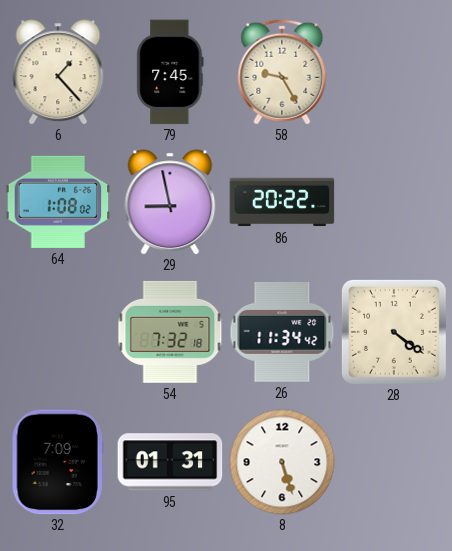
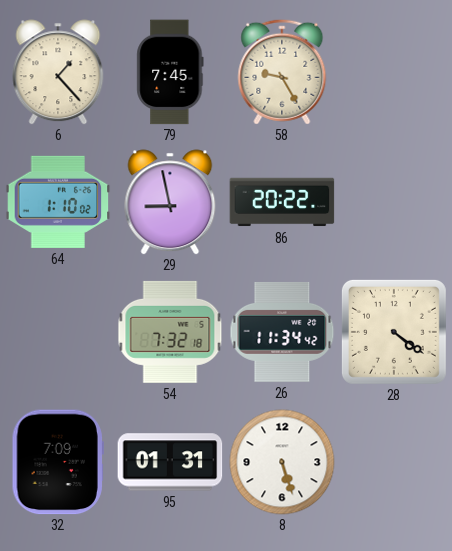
64: 1:08 -> 1:10
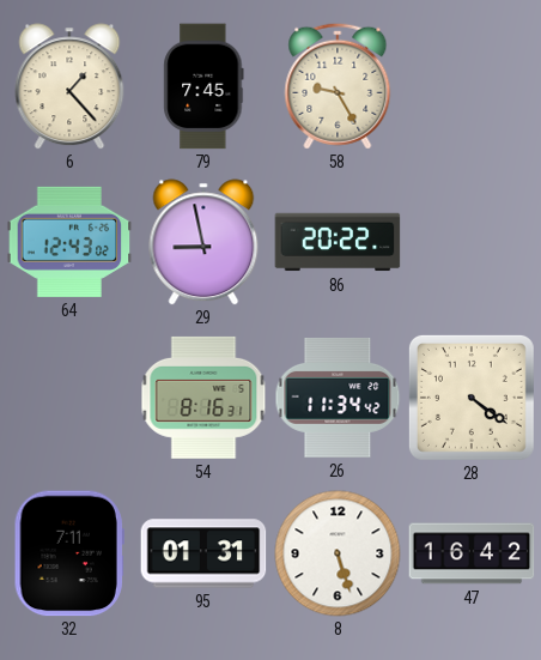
64: 1:10 -> 12:43
54: 7:32 -> 8:16
32: 7:09 -> 7:11
47: none -> 16:42
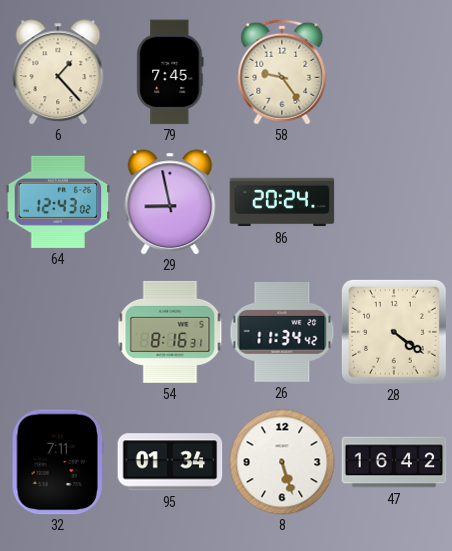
58: 9:25 -> 9:24
86: 20:22 -> 20:24
95: 01:31 -> 01:34
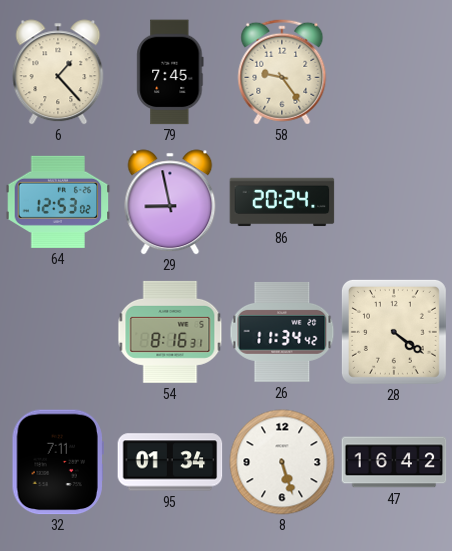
64: 12:43 -> 12:53
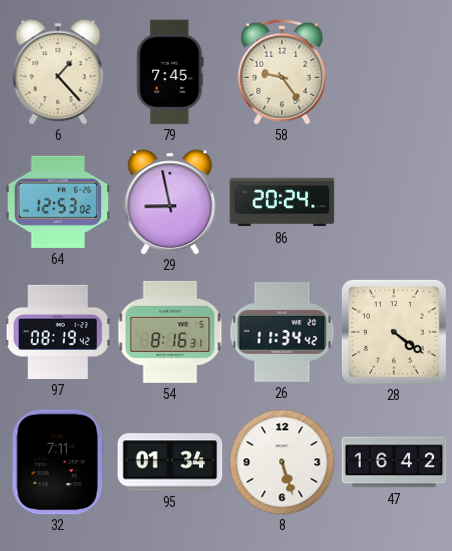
97: none -> 08:19
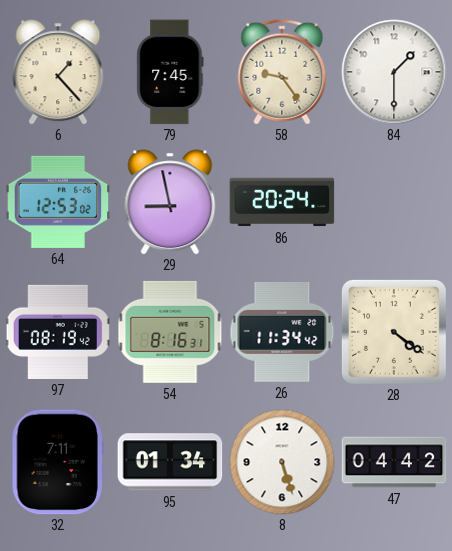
84: none -> 1:30
47: 16:42 -> 04:42
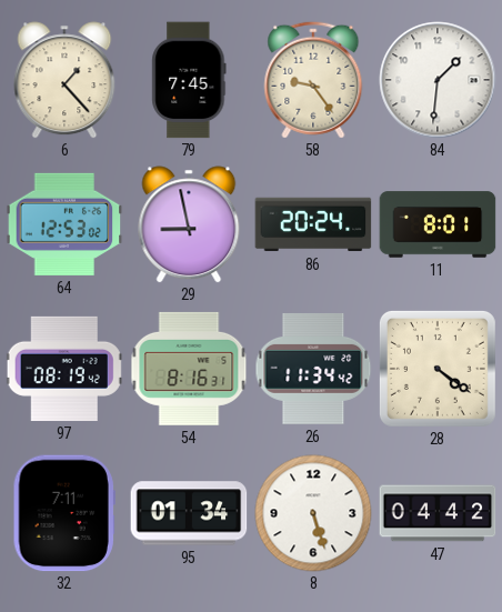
84: 1:30 -> 1:31
11: none -> 8:01
